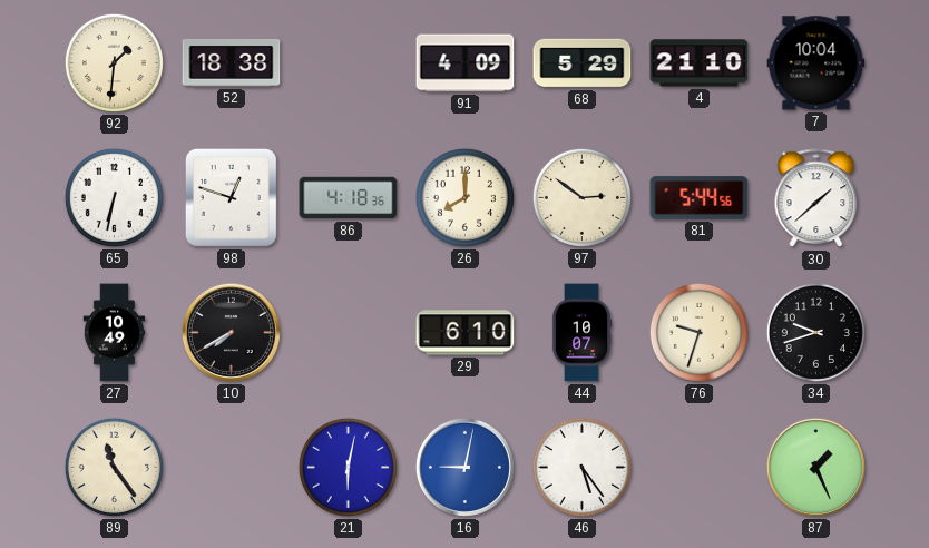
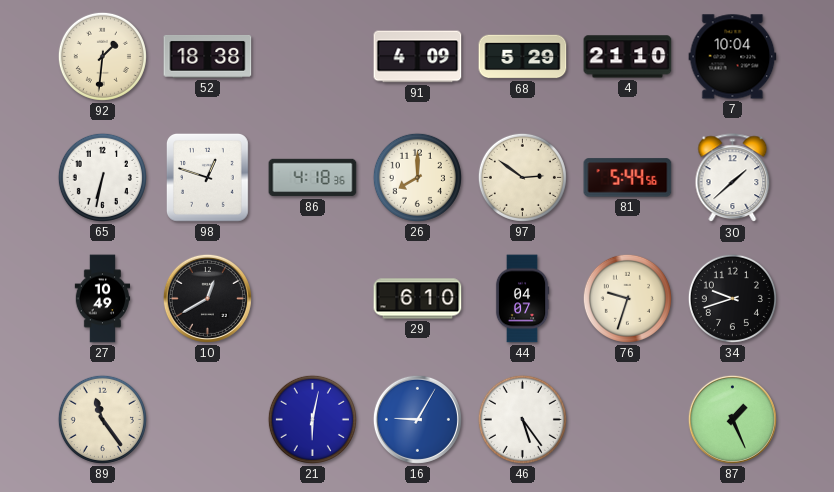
10: 7:40 -> 12:40
44: 10:07 -> 04:07
16: 9:02 -> 9:05
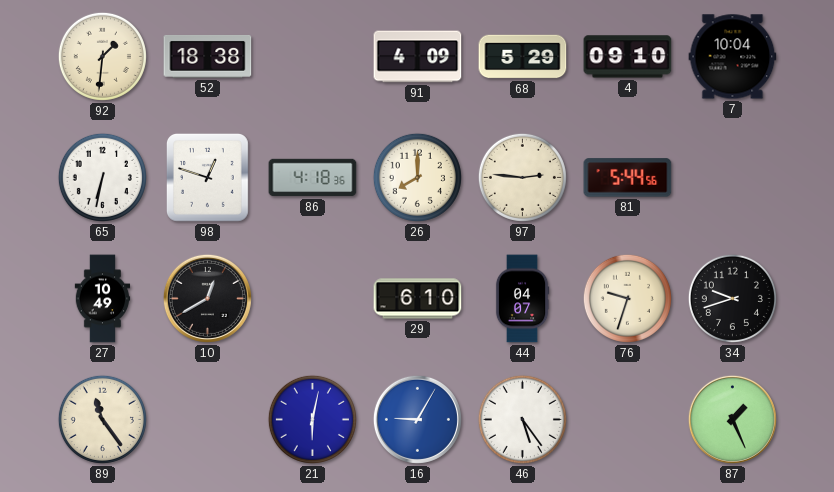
4: 21:10 -> 09:10
97: 2:51 -> 2:46
30: 1:38 -> none
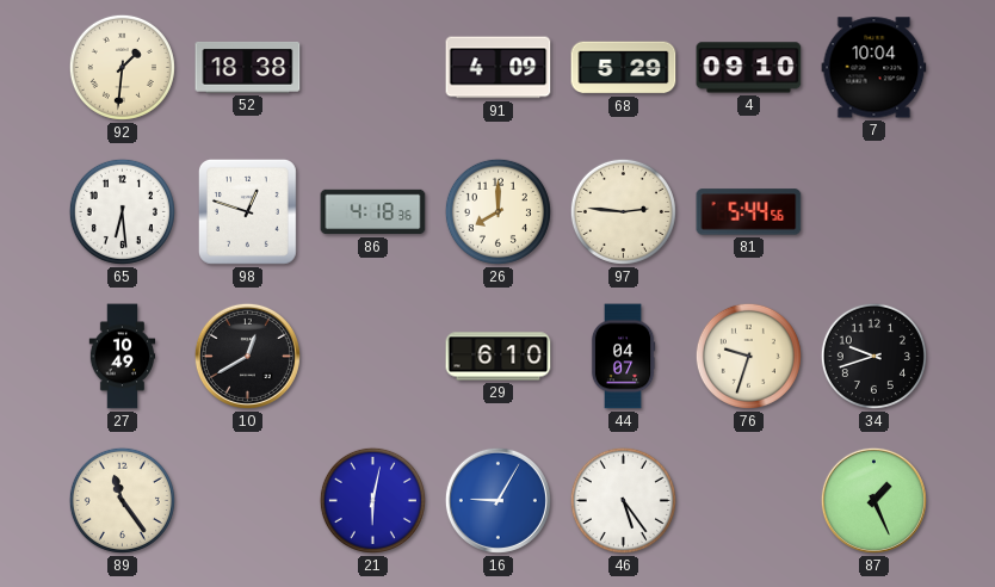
65: 6:32 -> 6:29
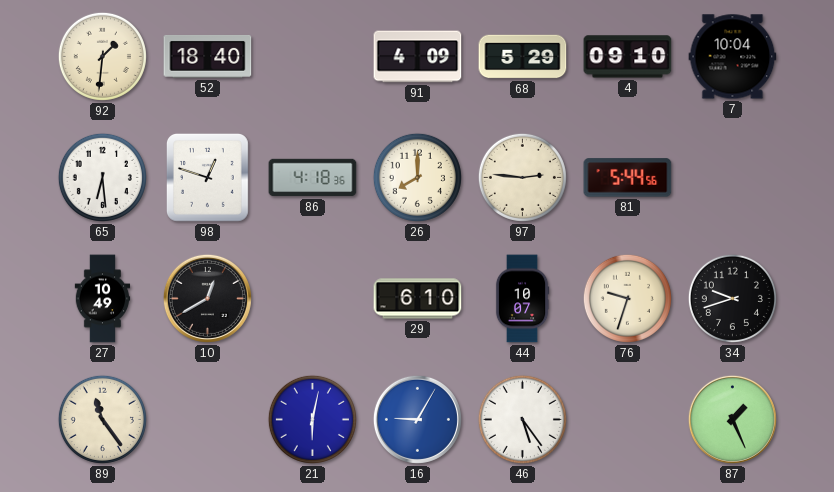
52: 18:38 -> 18:40
44: 04:07 -> 10:07
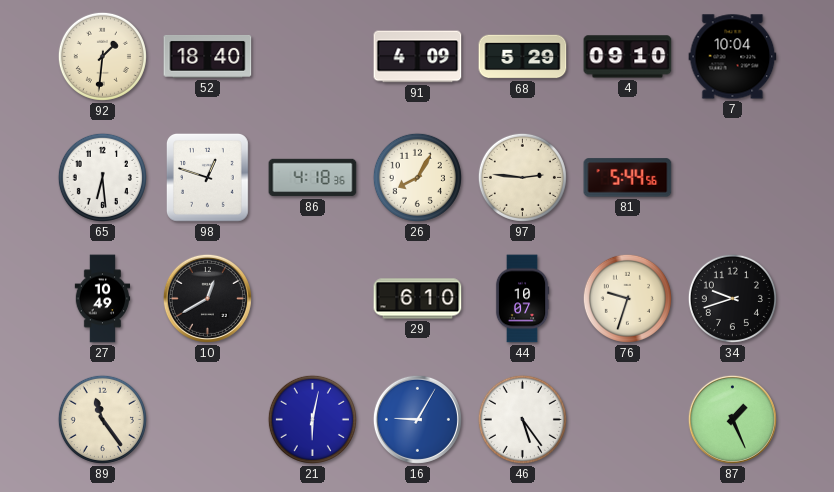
26: 8:00 -> 8:05
